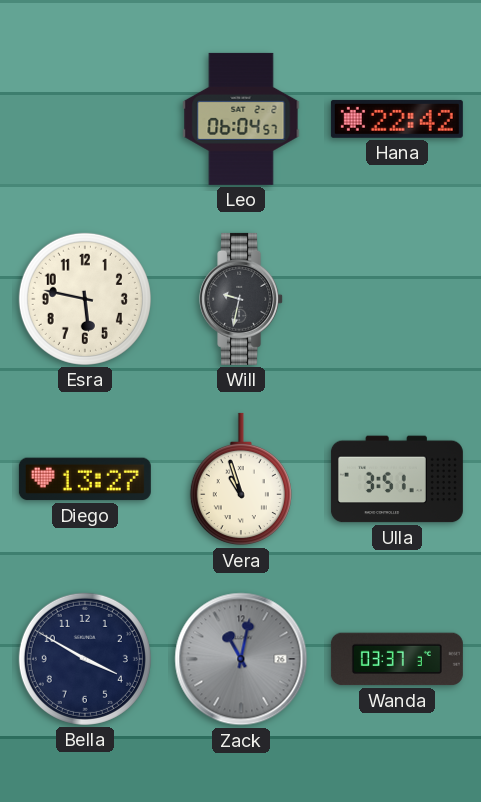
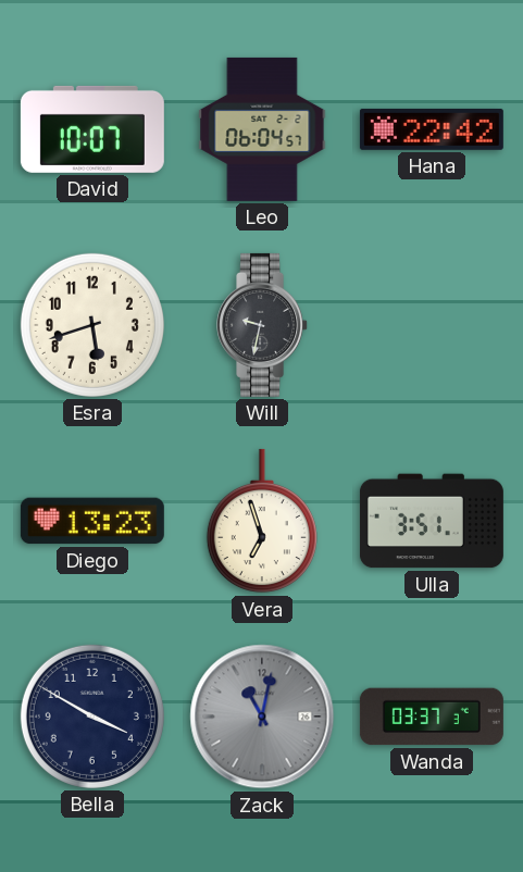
David: none -> 10:07
Esra: 5:47 -> 5:42
Diego: 13:27 -> 13:23
Vera: 10:57 -> 6:57
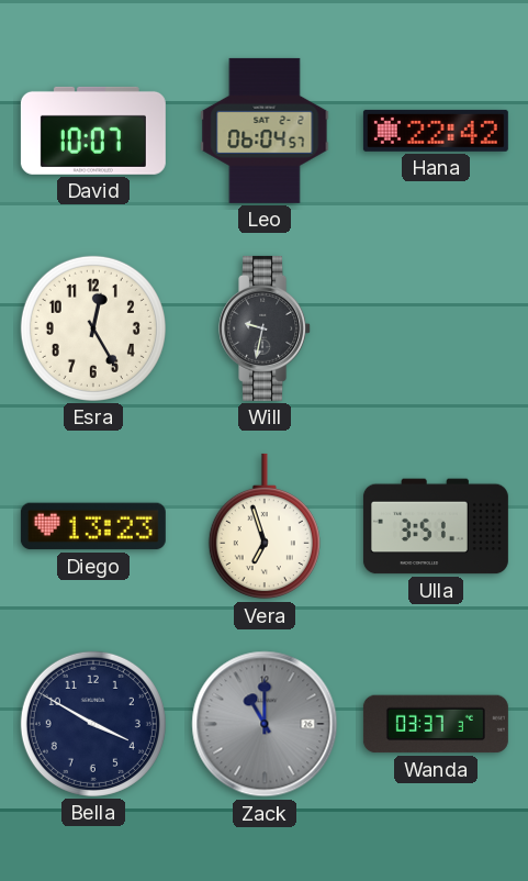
Esra: 5:42 -> 12:25
Zack: 11:02 -> 11:00
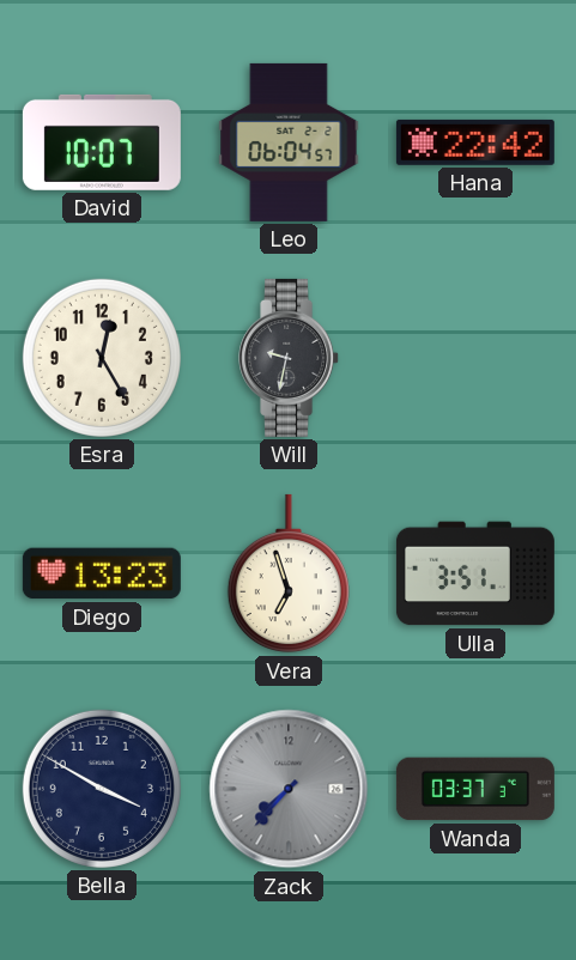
Zack: 11:00 -> 7:37
